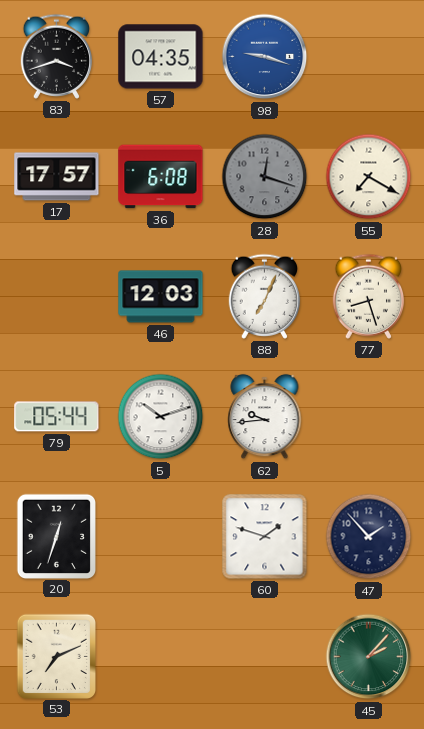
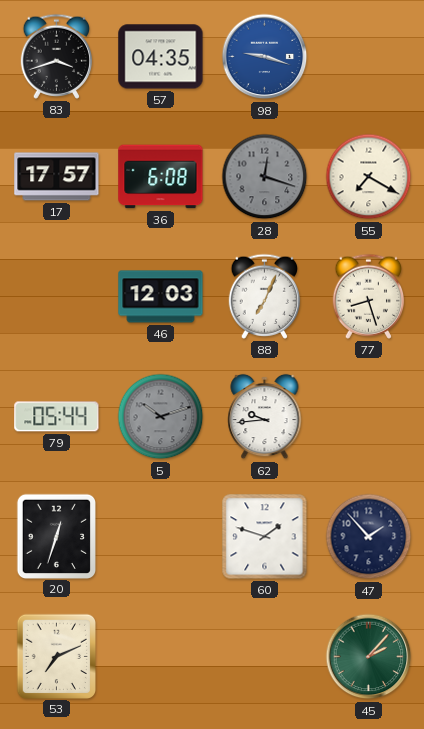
5 dial: white -> grey
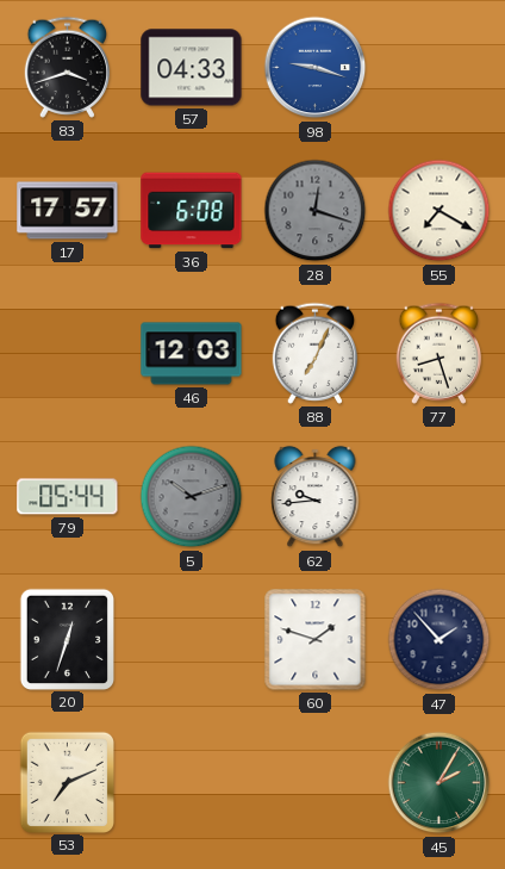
57: 04:35 -> 04:33
45: 2:07 -> 2:05
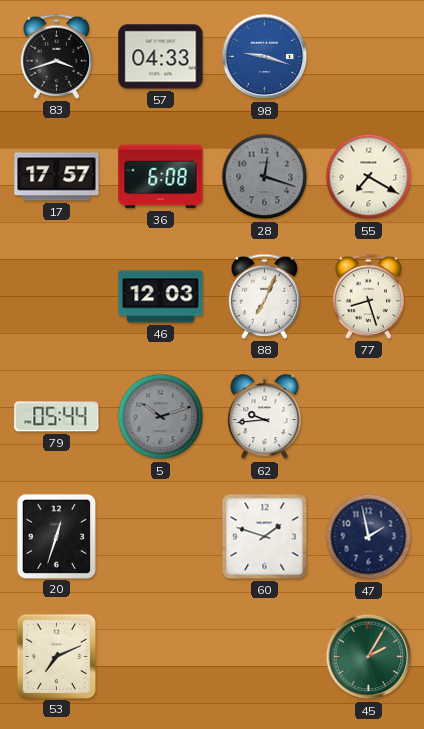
47: 1:53 -> 1:58
